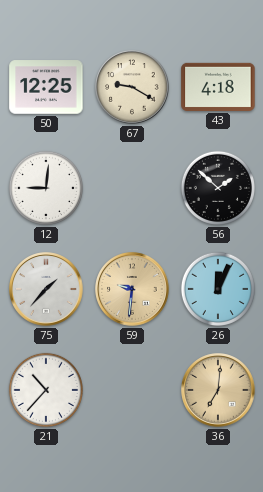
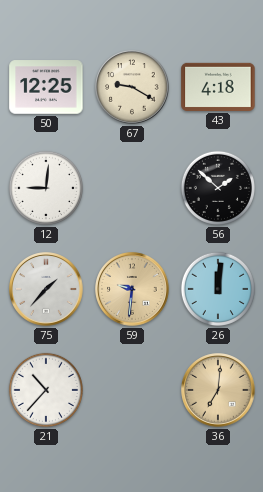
26: 12:04 -> 12:01
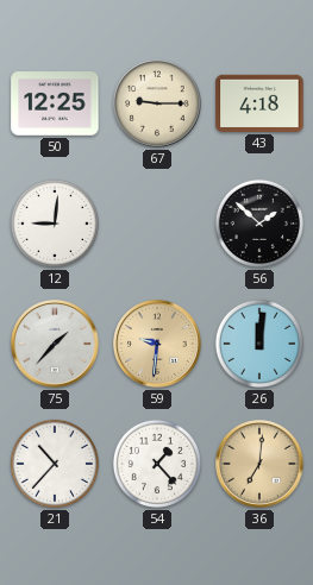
67: 9:20 -> 9:15
54: none -> 1:23
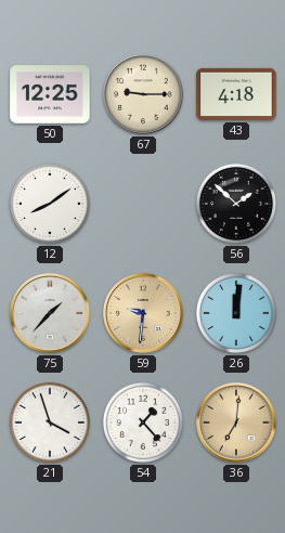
12: 9:01 -> 8:09
21: 10:37 -> 3:57
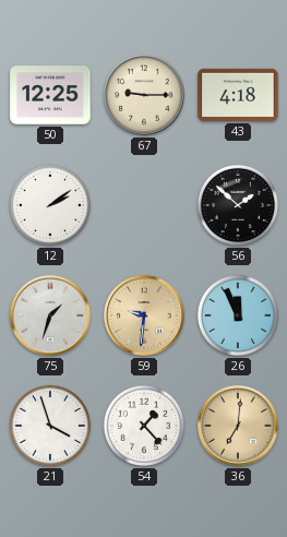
12: 8:09 -> 2:09
75: 1:37 -> 1:33
26: 12:01 -> 11:56
